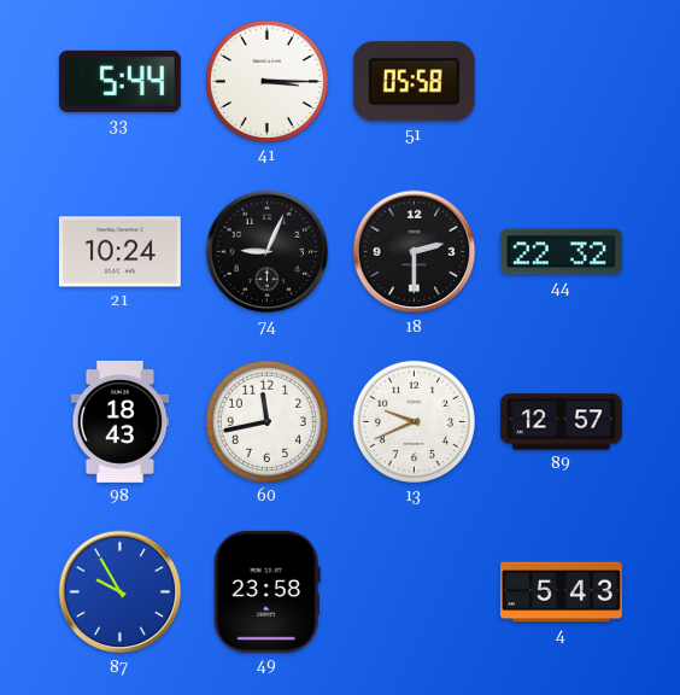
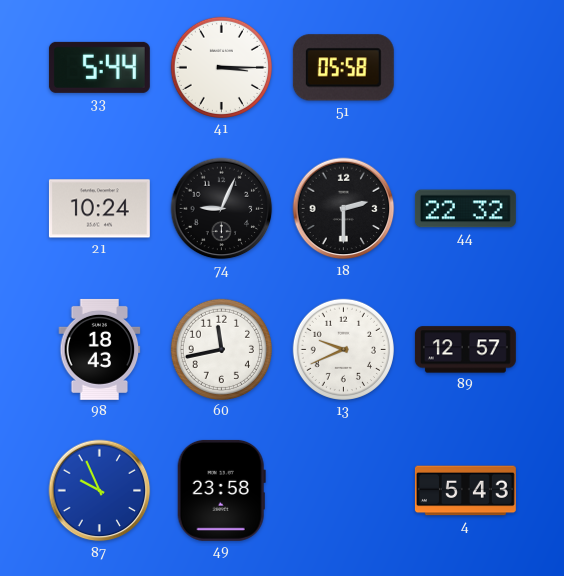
87: 9:55 -> 9:56
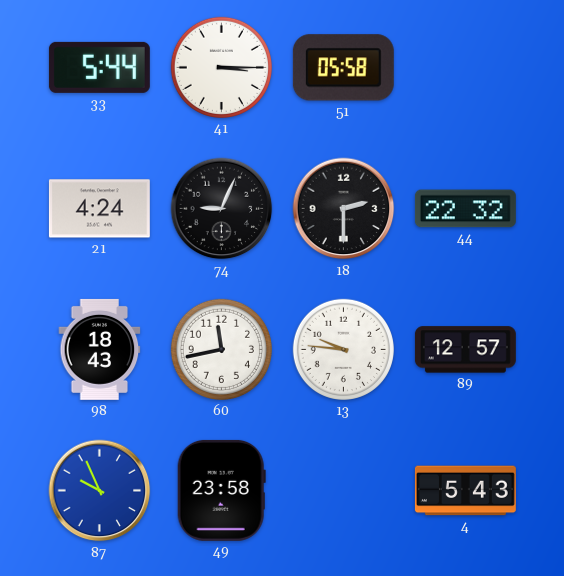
21: 10:24 -> 4:24
13: 9:41 -> 9:46
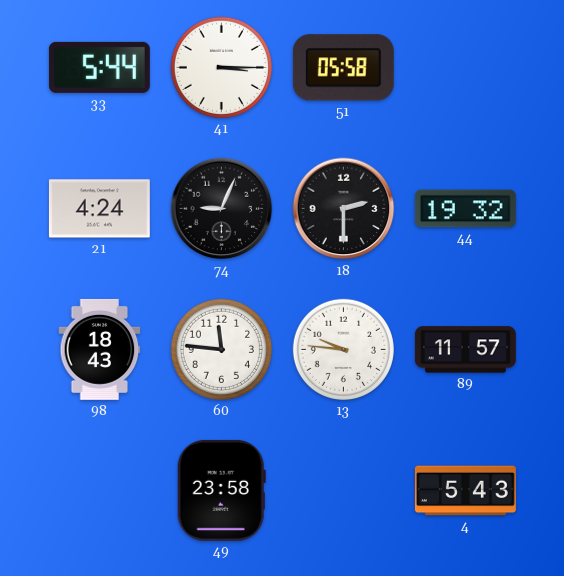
44: 22:32 -> 19:32
60: 11:43 -> 11:46
89: 12:57 -> 11:57
87: 9:56 -> none
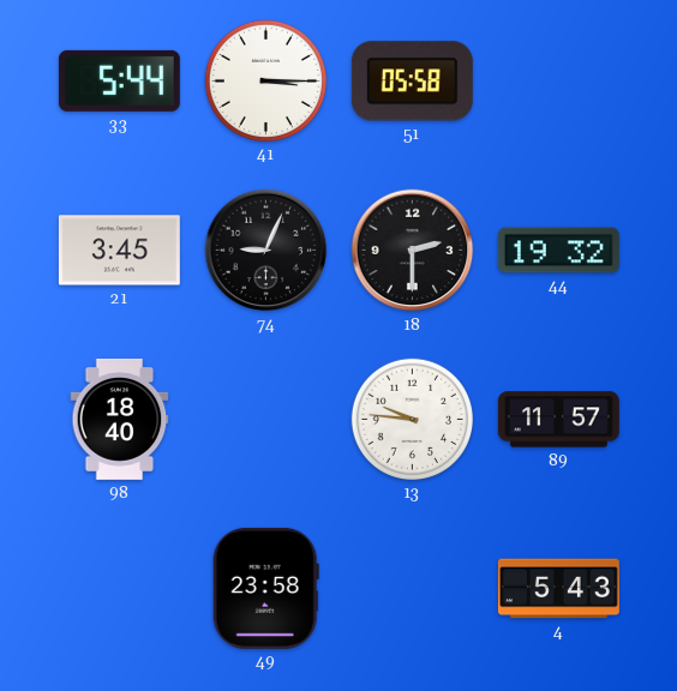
21: 4:24 -> 3:45
98: 18:43 -> 18:40
60: 11:46 -> none
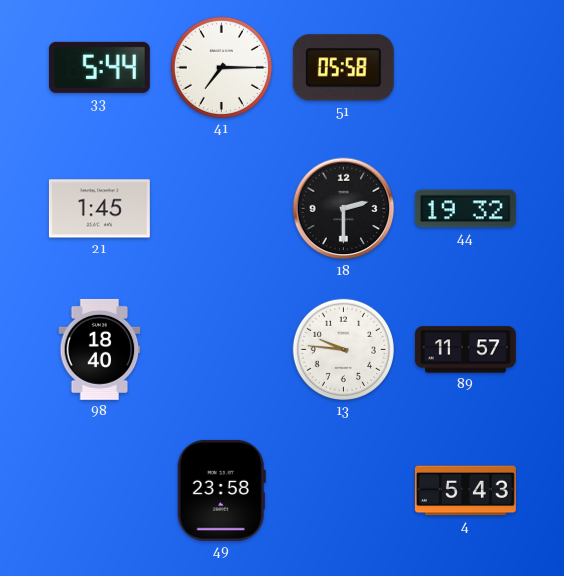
41: 3:15 -> 7:15
21: 3:45 -> 1:45
74: 9:04 -> none
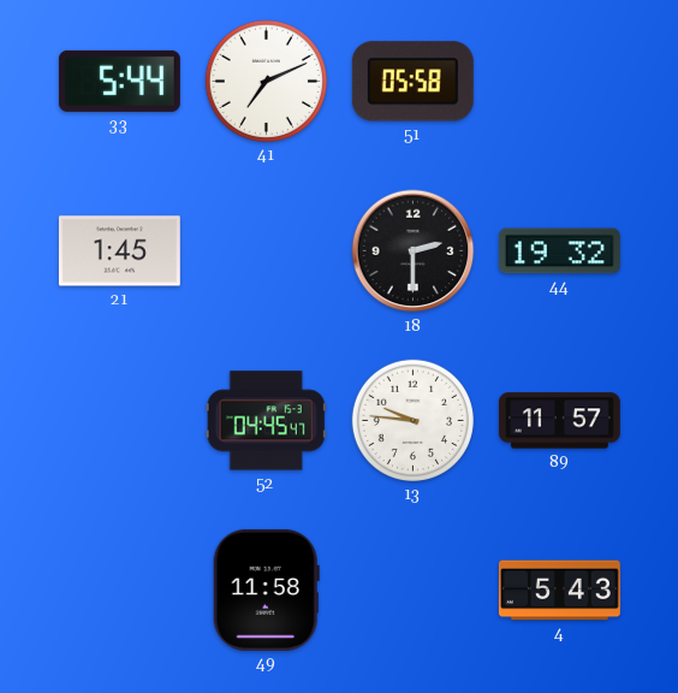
41: 7:15 -> 7:11
98: 18:40 -> none
52: none -> 04:45
49: 23:58 -> 11:58
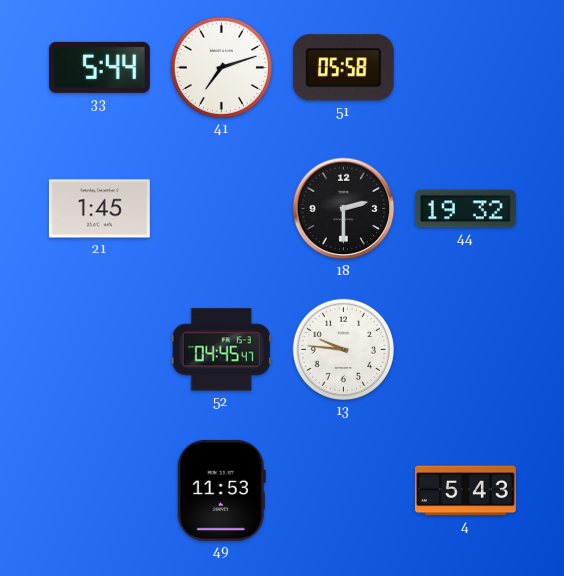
41: 7:11 -> 7:12
89: 11:57 -> none
49: 11:58 -> 11:53
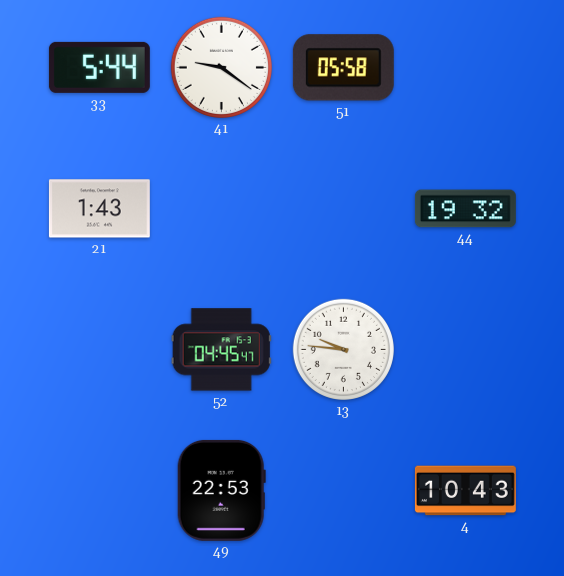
41: 7:12 -> 9:21
21: 1:45 -> 1:43
18: 2:30 -> none
49: 11:53 -> 22:53
4: 5:43 -> 10:43
